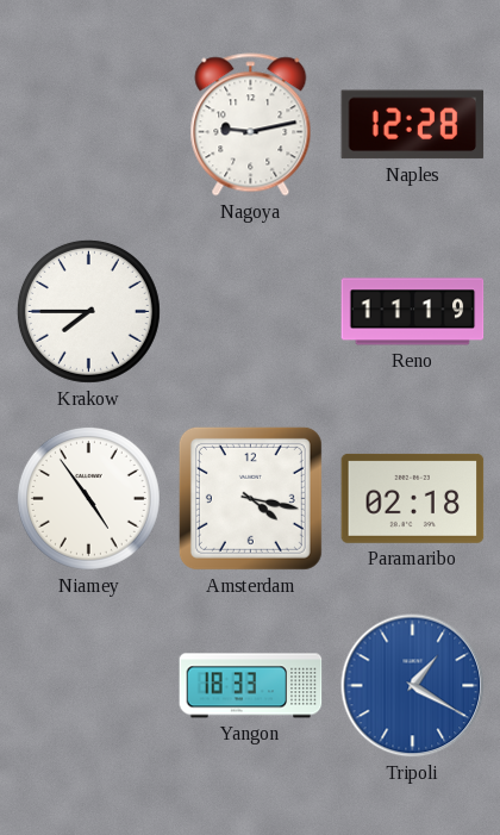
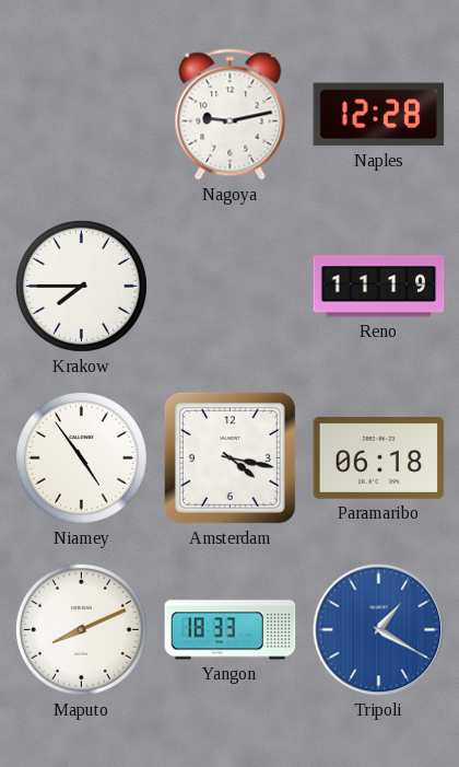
Paramaribo: 02:18 -> 06:18
Maputo: none -> 8:11
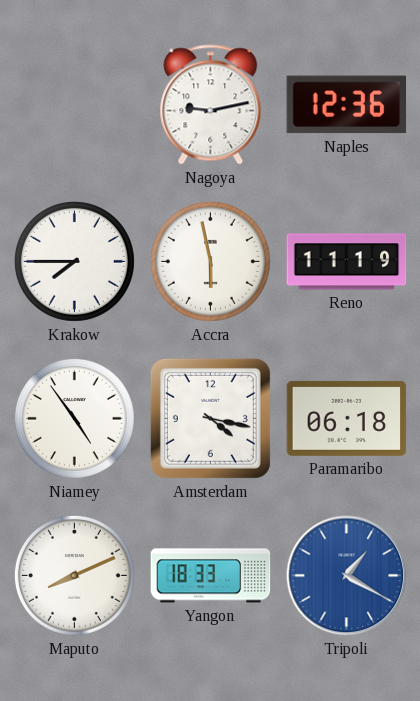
Naples: 12:28 -> 12:36
Accra: none -> 5:58
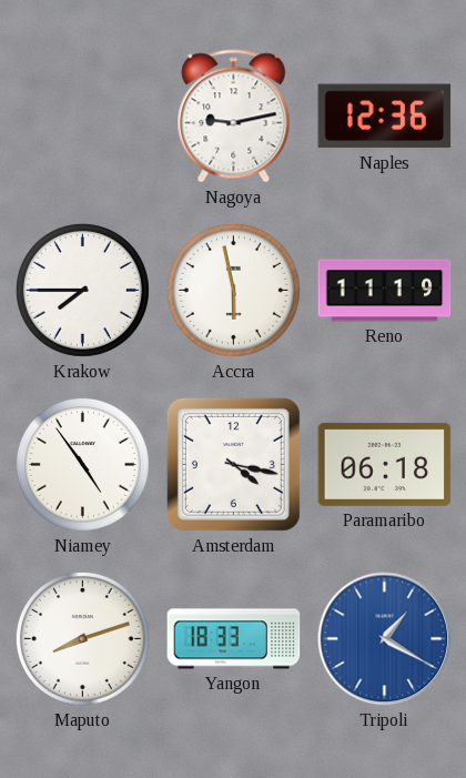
Maputo: 8:11 -> 8:12
